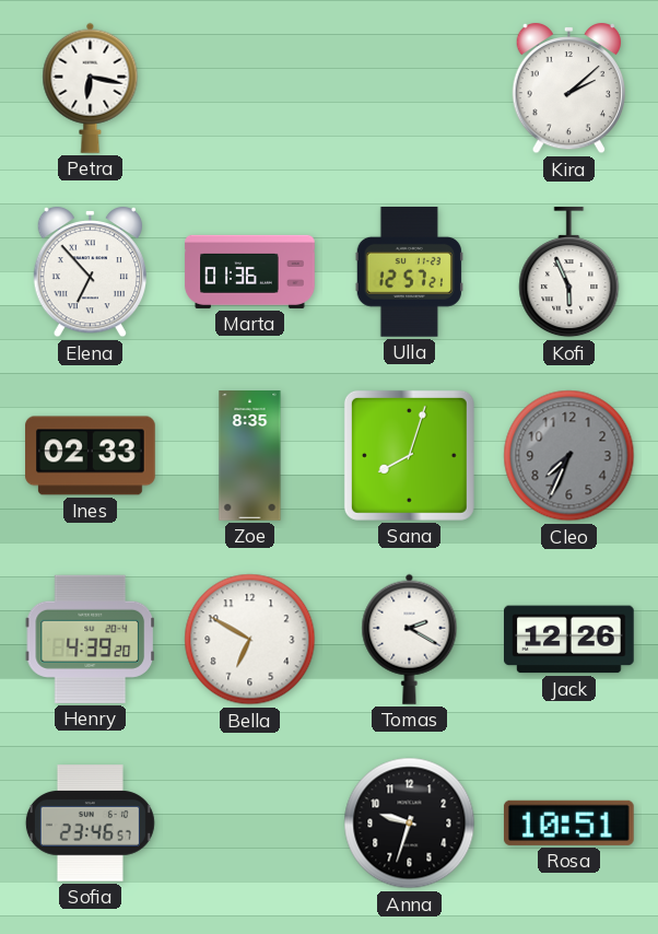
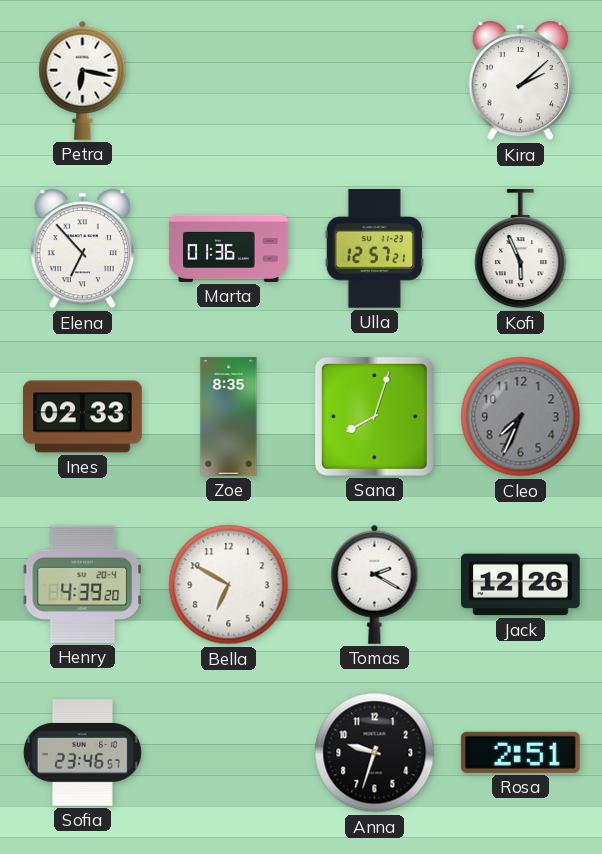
Rosa: 10:51 -> 2:51
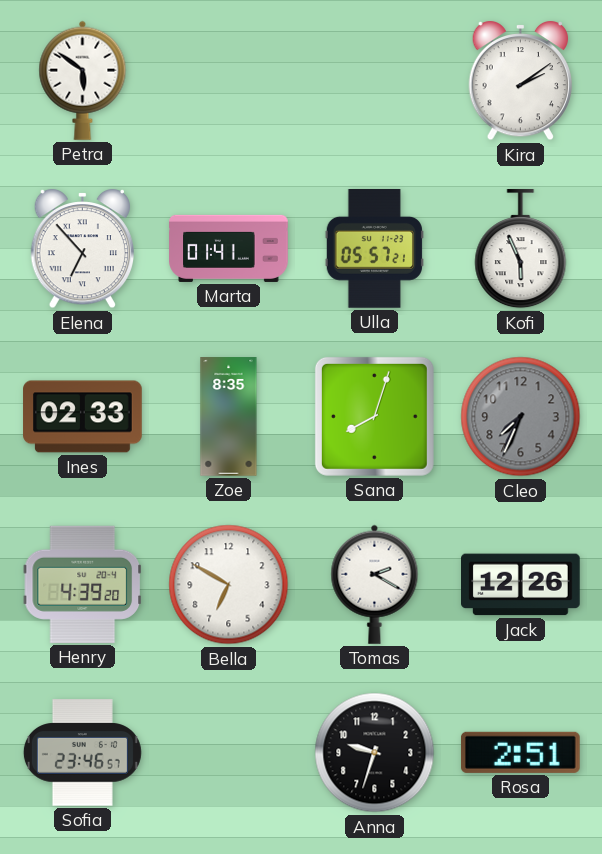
Petra: 6:17 -> 5:51
Kira: 2:08 -> 2:09
Marta: 01:36 -> 01:41
Ulla: 12:57 -> 05:57
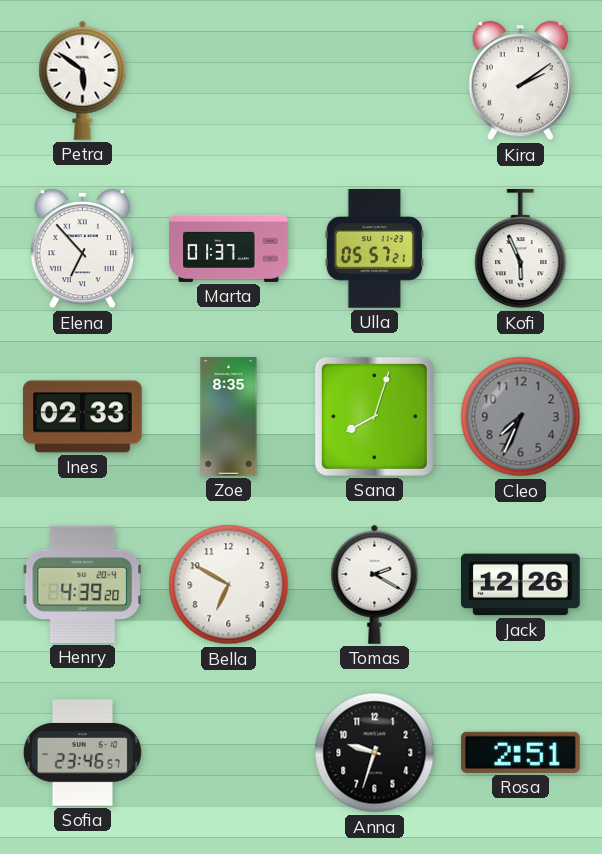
Marta: 01:41 -> 01:37
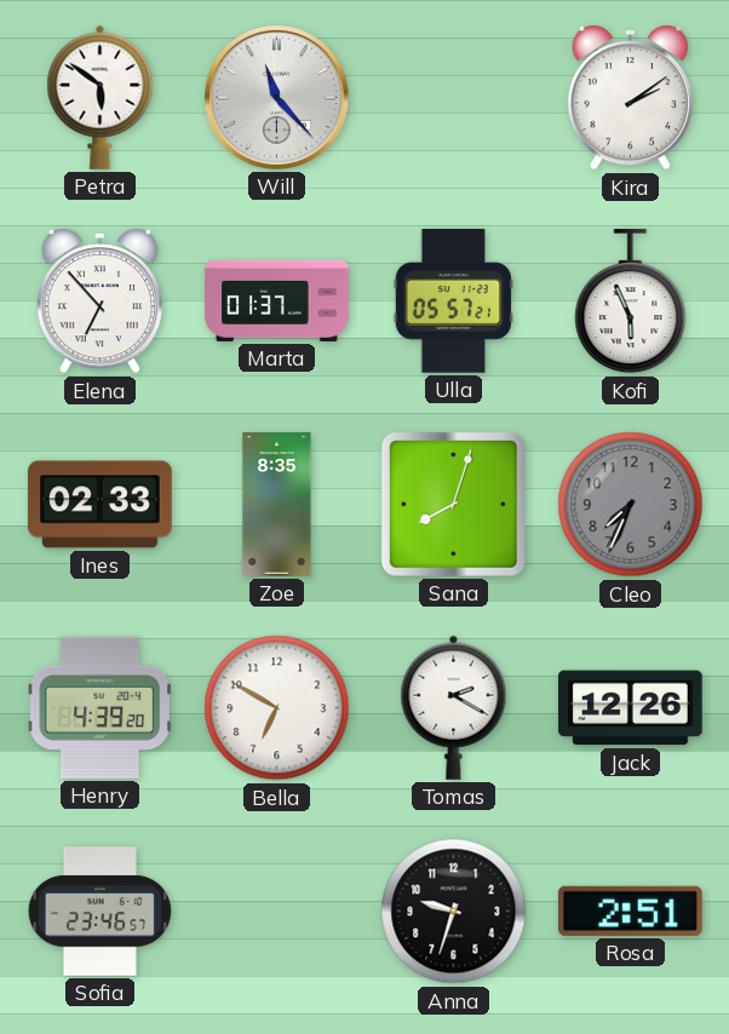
Will: none -> 11:23
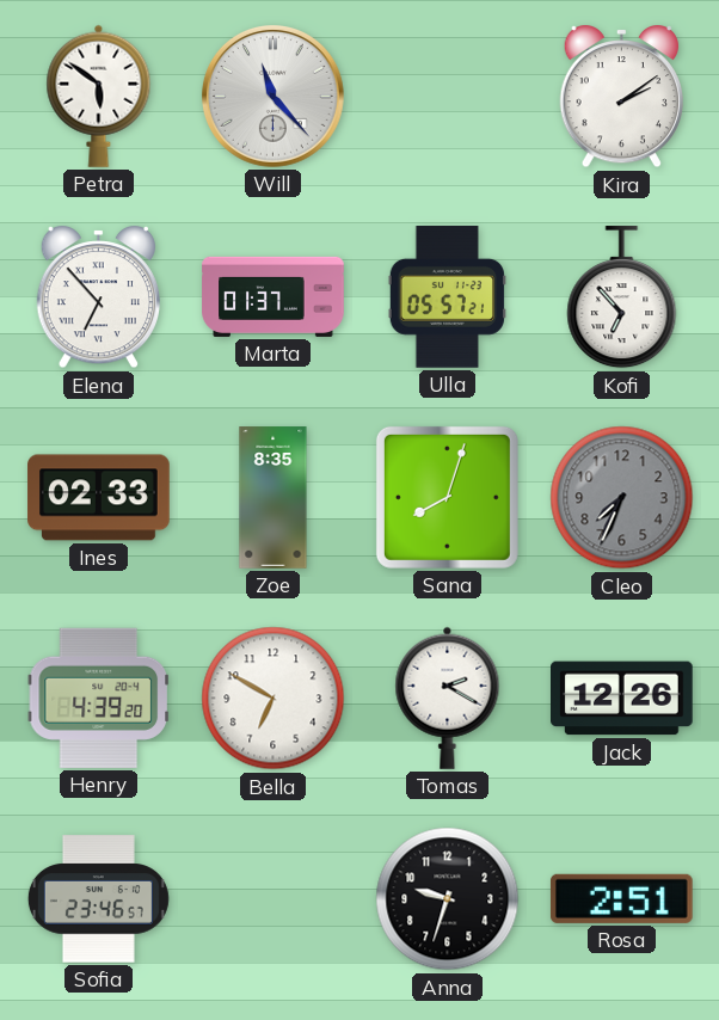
Kofi: 5:56 -> 6:53
